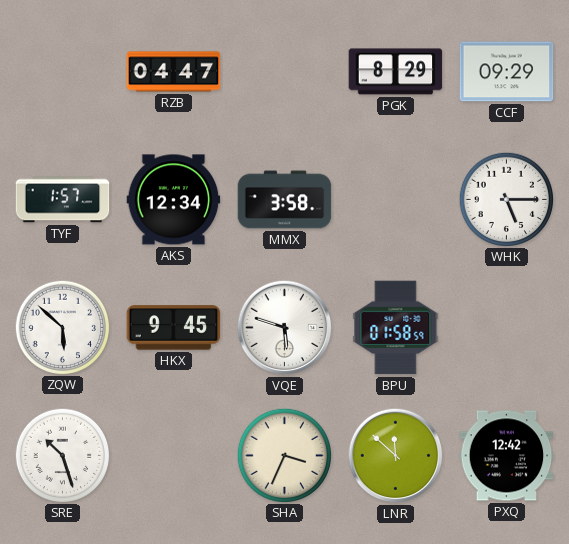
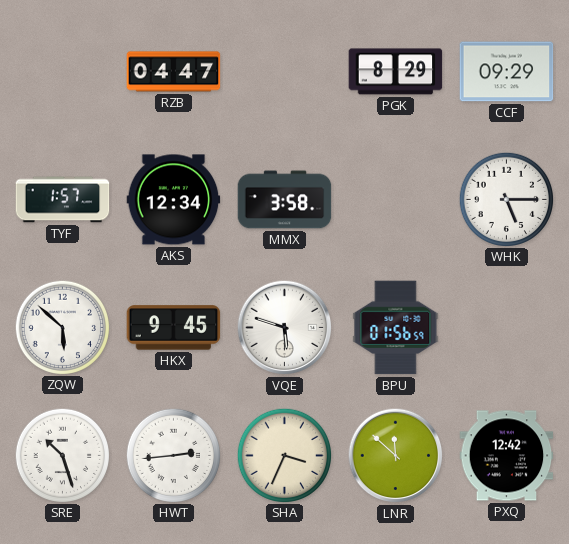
BPU: 01:58 -> 01:56
HWT: none -> 2:44
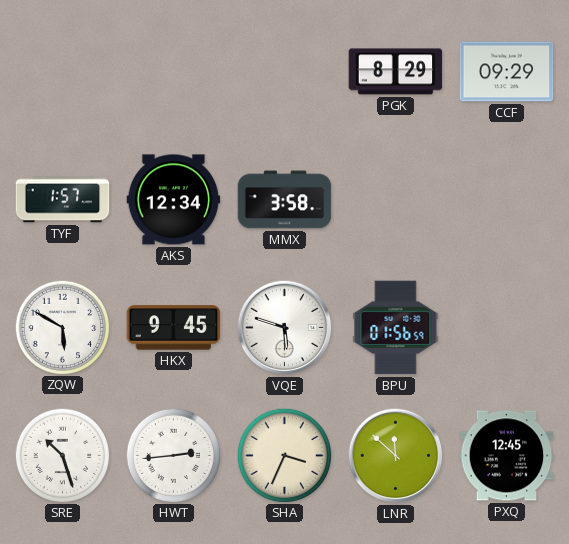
RZB: 04:47 -> none
WHK: 5:15 -> none
ZQW: 5:52 -> 5:50
PXQ: 12:42 -> 12:45
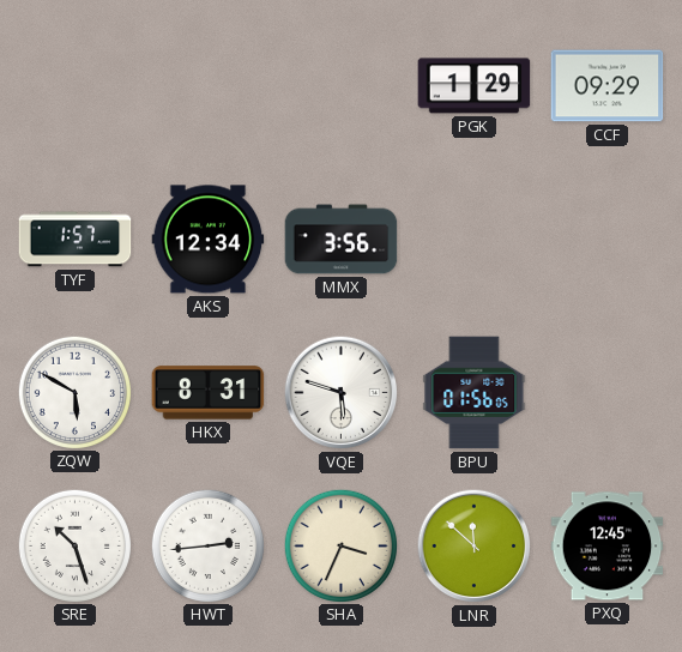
PGK: 8:29 -> 1:29
MMX: 3:58 -> 3:56
HKX: 9:45 -> 8:31
BPU: 01:56:59 -> 01:56:05
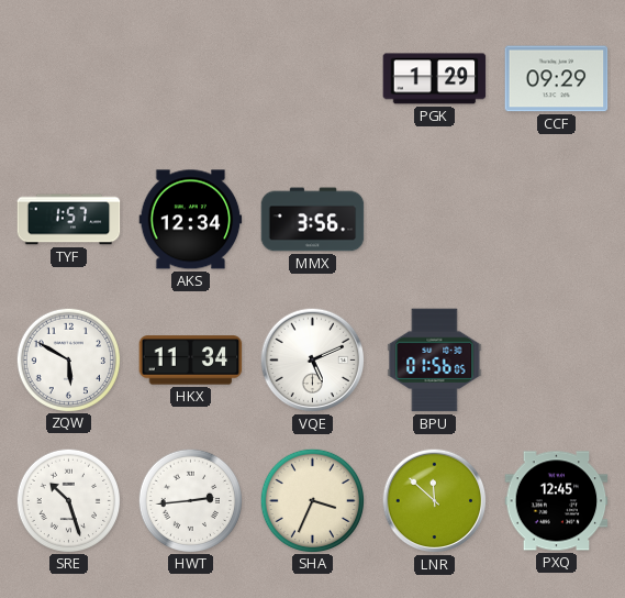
HKX: 8:31 -> 11:34
VQE: 5:48 -> 5:11
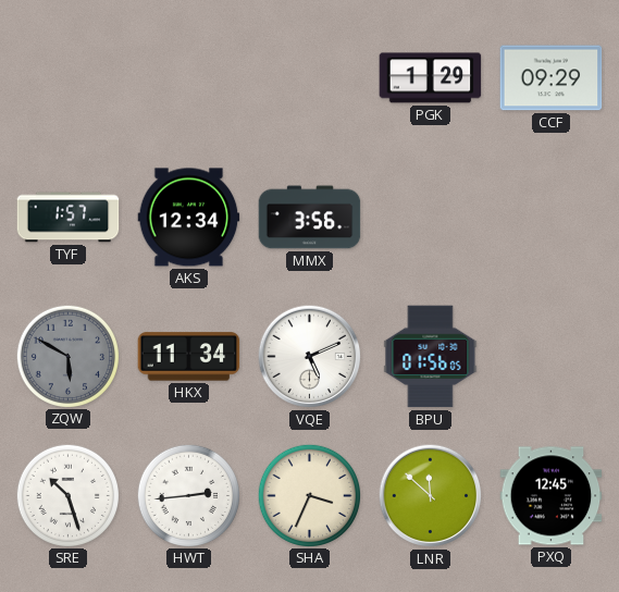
ZQW dial: white -> grey
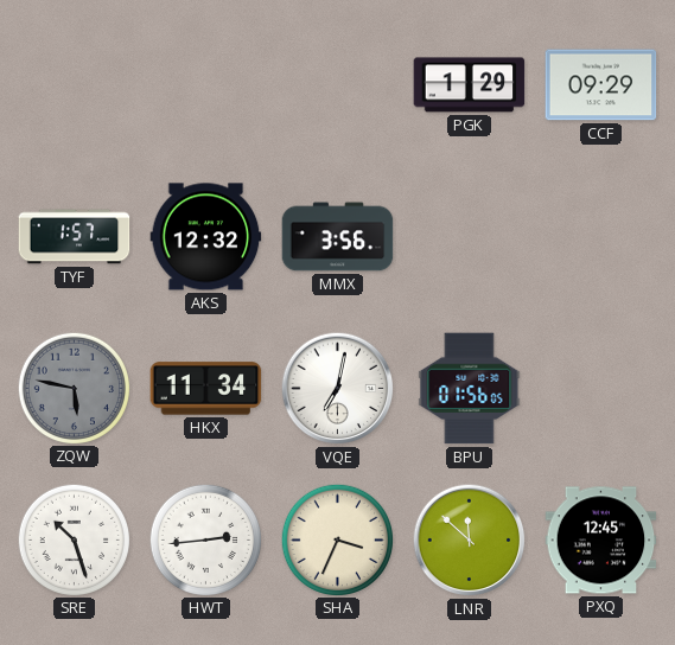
AKS: 12:34 -> 12:32
ZQW: 5:50 -> 5:47
VQE: 5:11 -> 7:02
